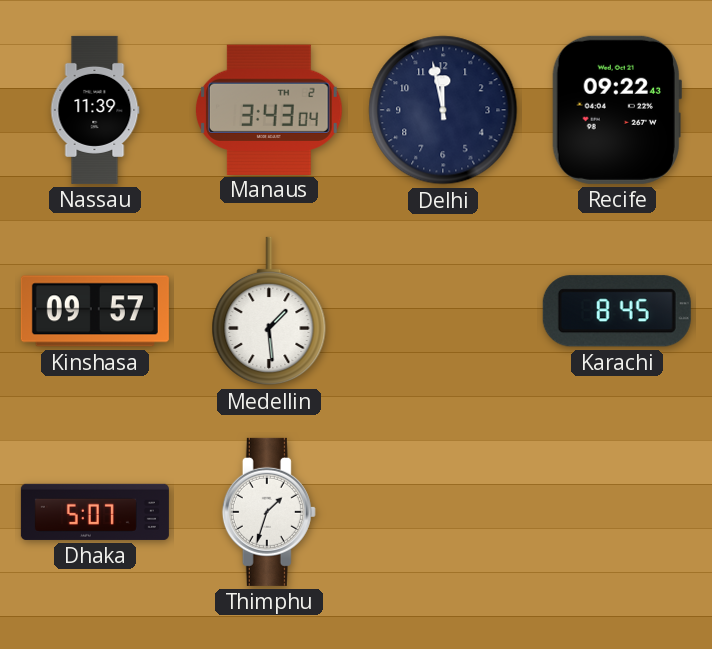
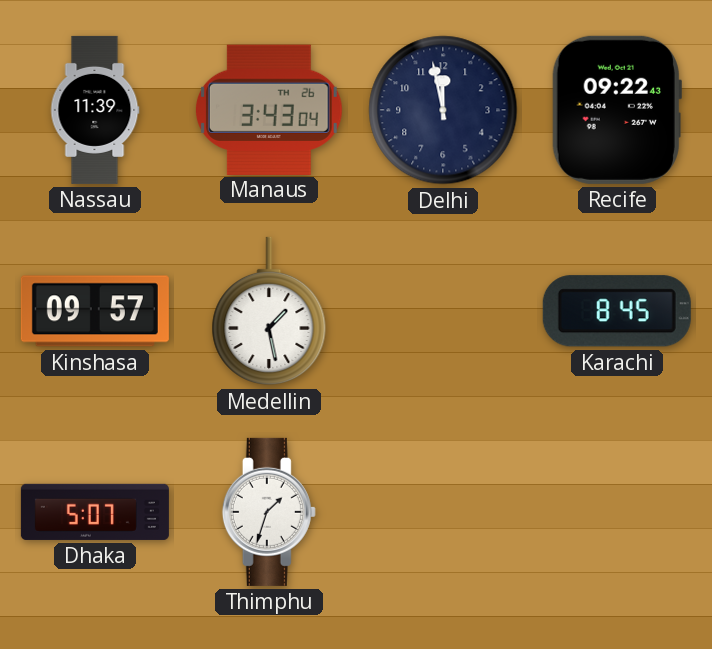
Manaus date: TH 2 -> TH 26
Medellin: 1:29 -> 1:28
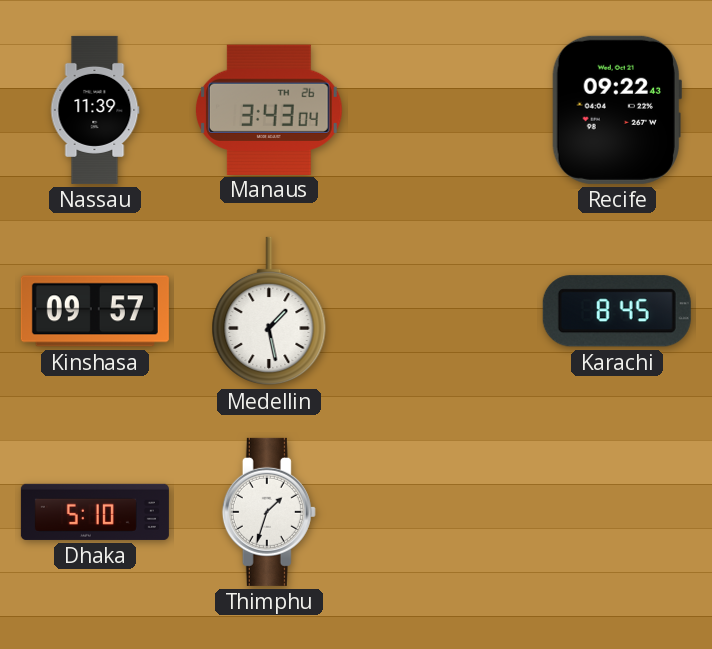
Delhi: 11:58 -> none
Dhaka: 5:07 -> 5:10
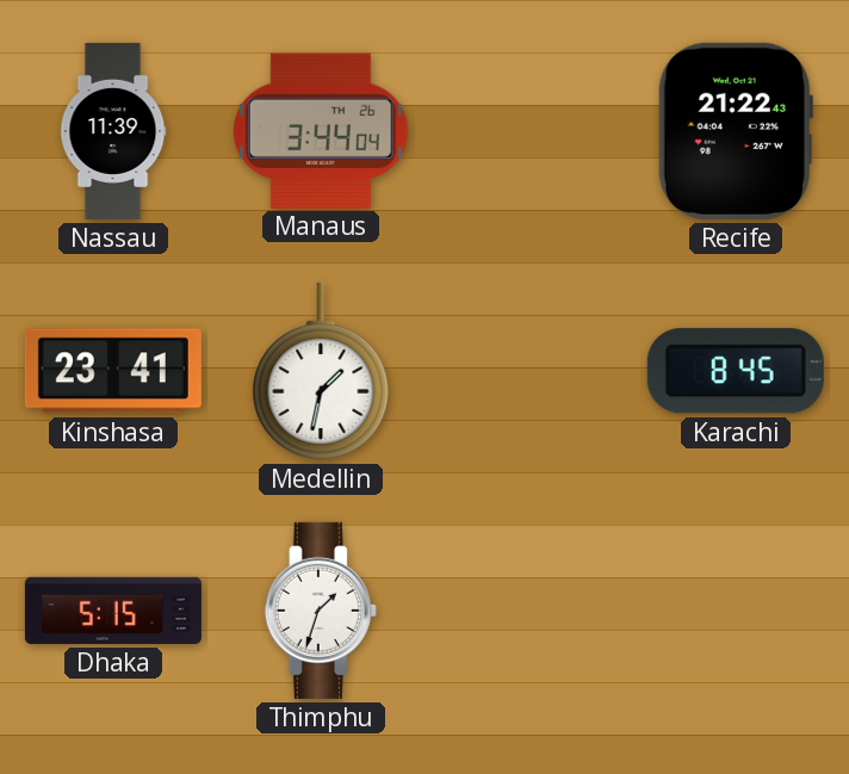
Manaus: 3:43 -> 3:44
Recife: 09:22 -> 21:22
Kinshasa: 09:57 -> 23:41
Medellin: 1:28 -> 1:32
Dhaka: 5:10 -> 5:15
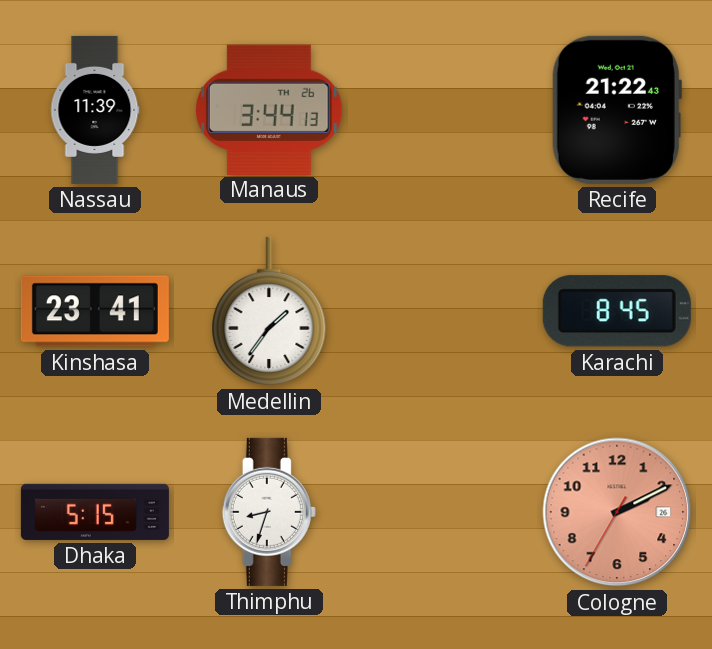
Manaus: 3:44:04 -> 3:44:13
Medellin: 1:32 -> 1:36
Thimphu: 1:33 -> 8:33
Cologne: none -> 2:10
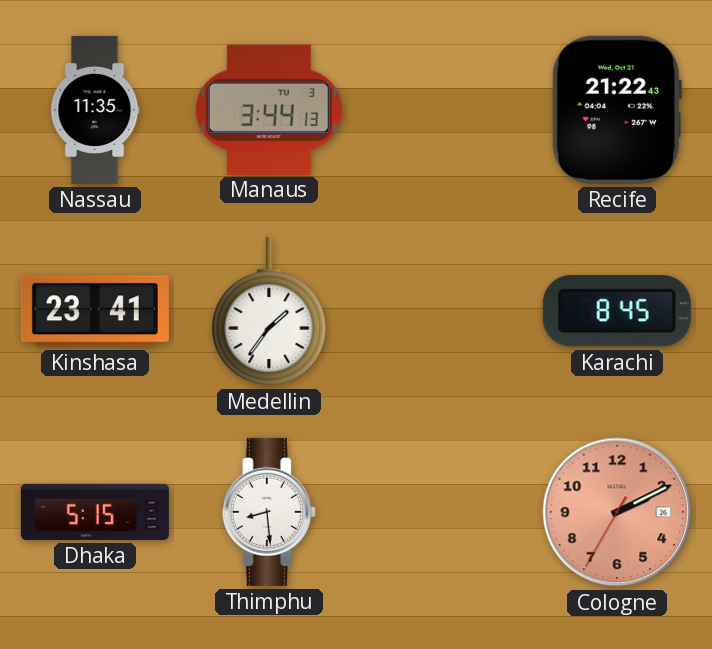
Nassau: 11:39 -> 11:35
Manaus date: TH 26 -> TU 3
Thimphu: 8:33 -> 8:29
